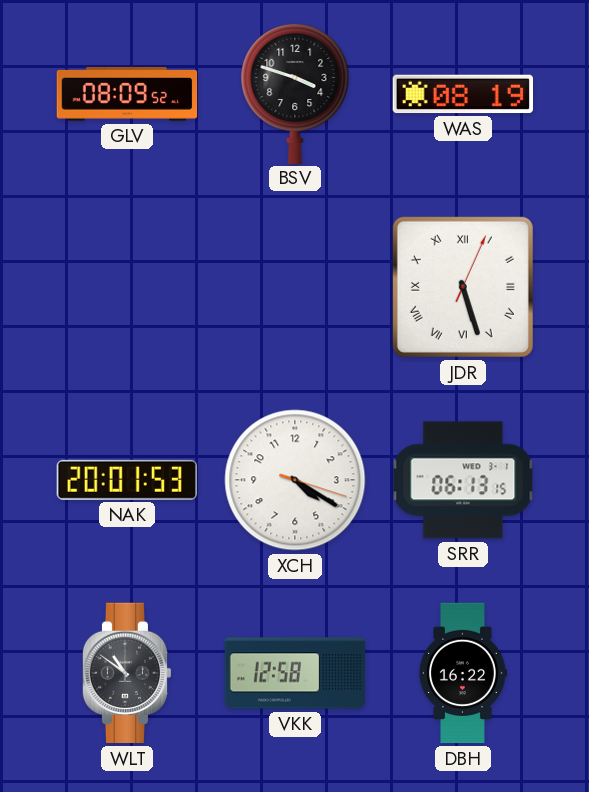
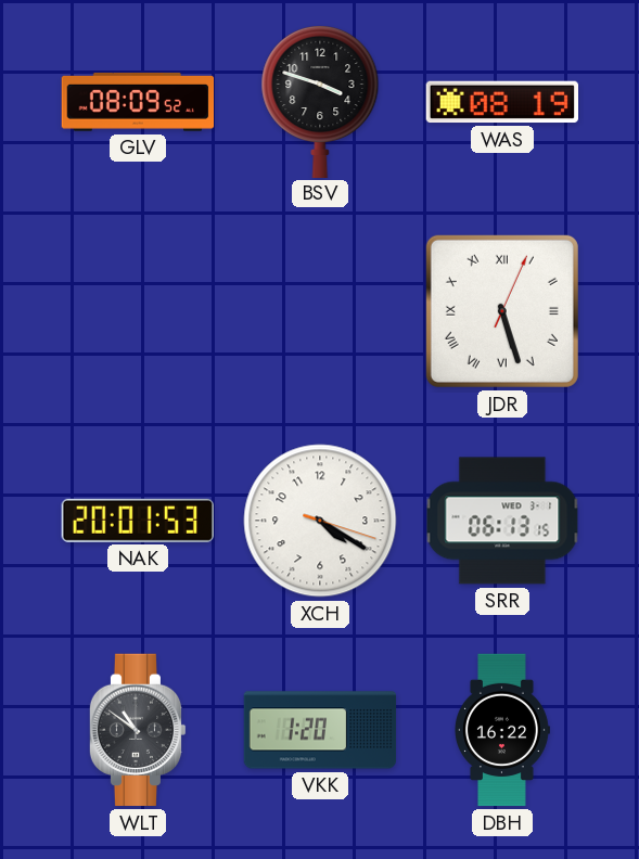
VKK: 12:58 -> 1:20
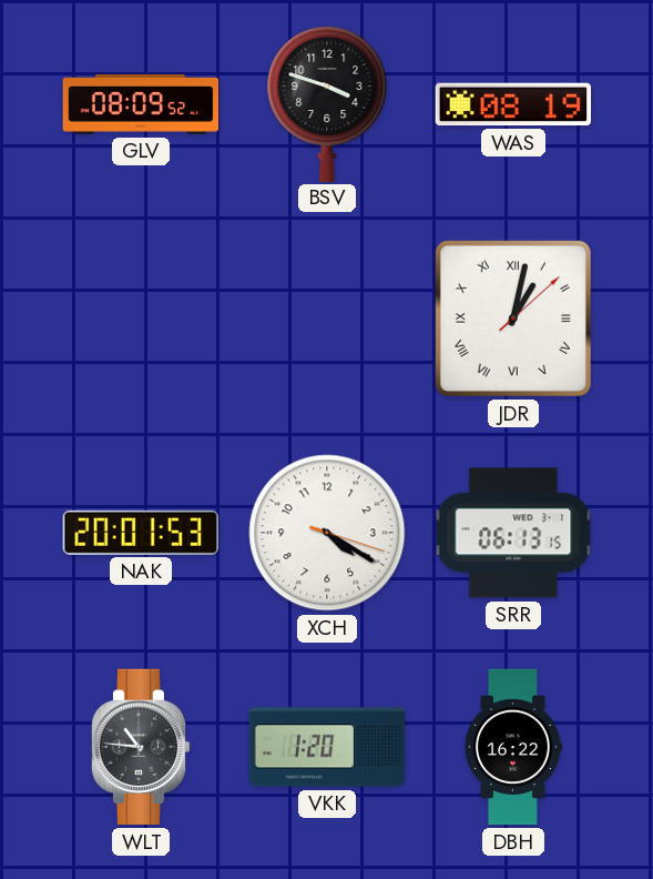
JDR: 5:27 -> 1:02
WLT: 10:51 -> 10:46
